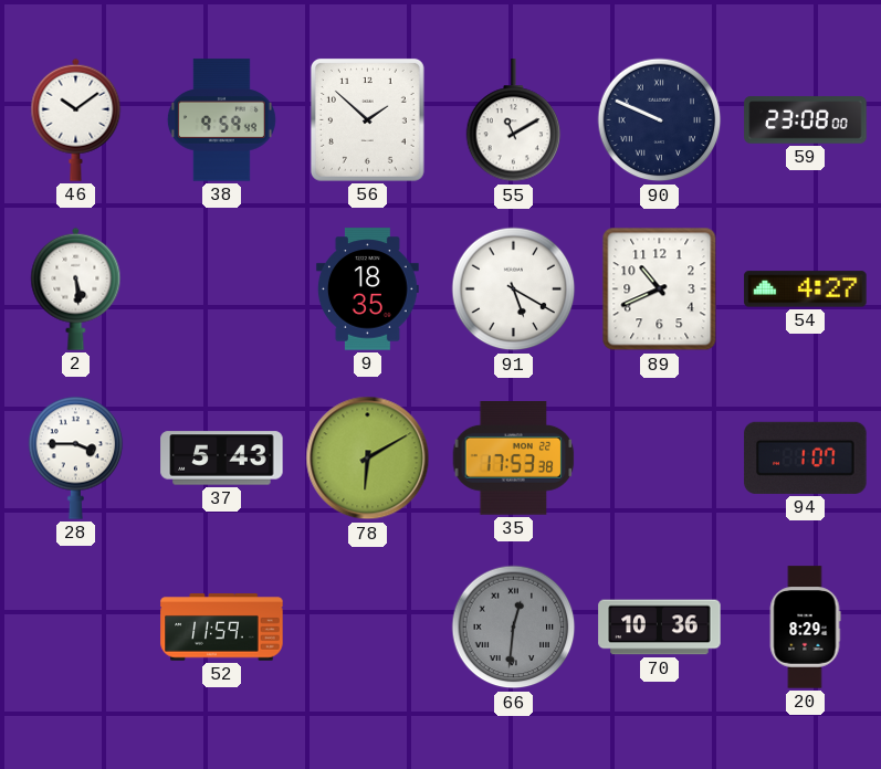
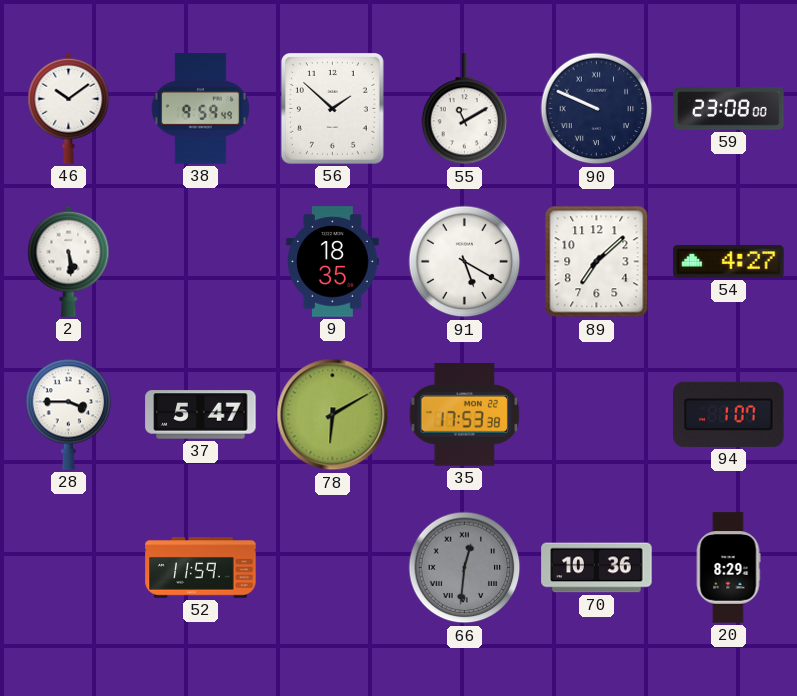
89: 10:41 -> 7:08
37: 5:43 -> 5:47
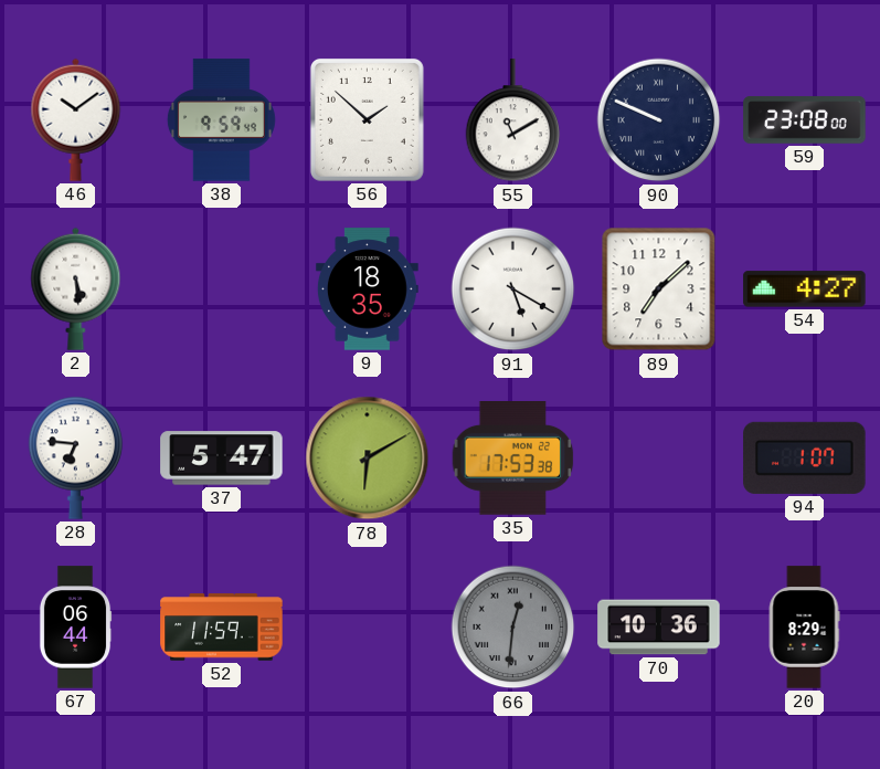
28: 3:45 -> 6:46
67: none -> 06:44
